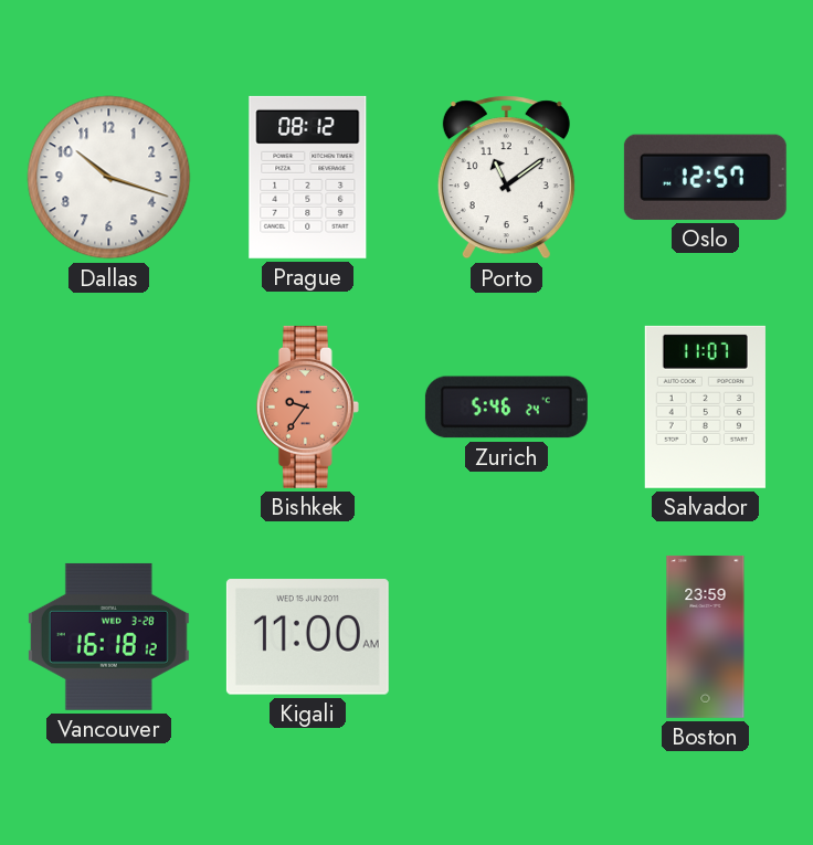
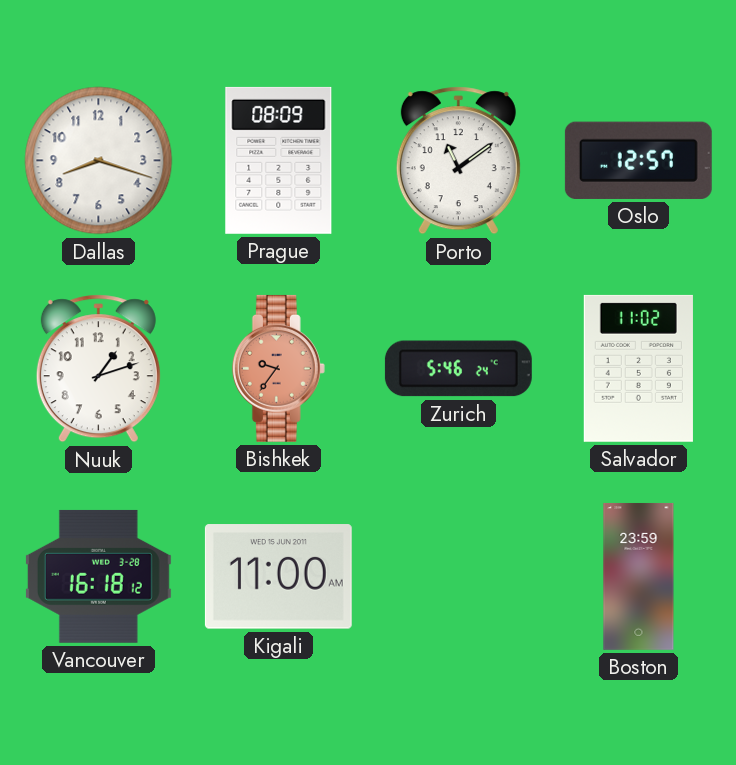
Dallas: 10:18 -> 8:18
Prague: 08:12 -> 08:09
Nuuk: none -> 1:12
Salvador: 11:07 -> 11:02
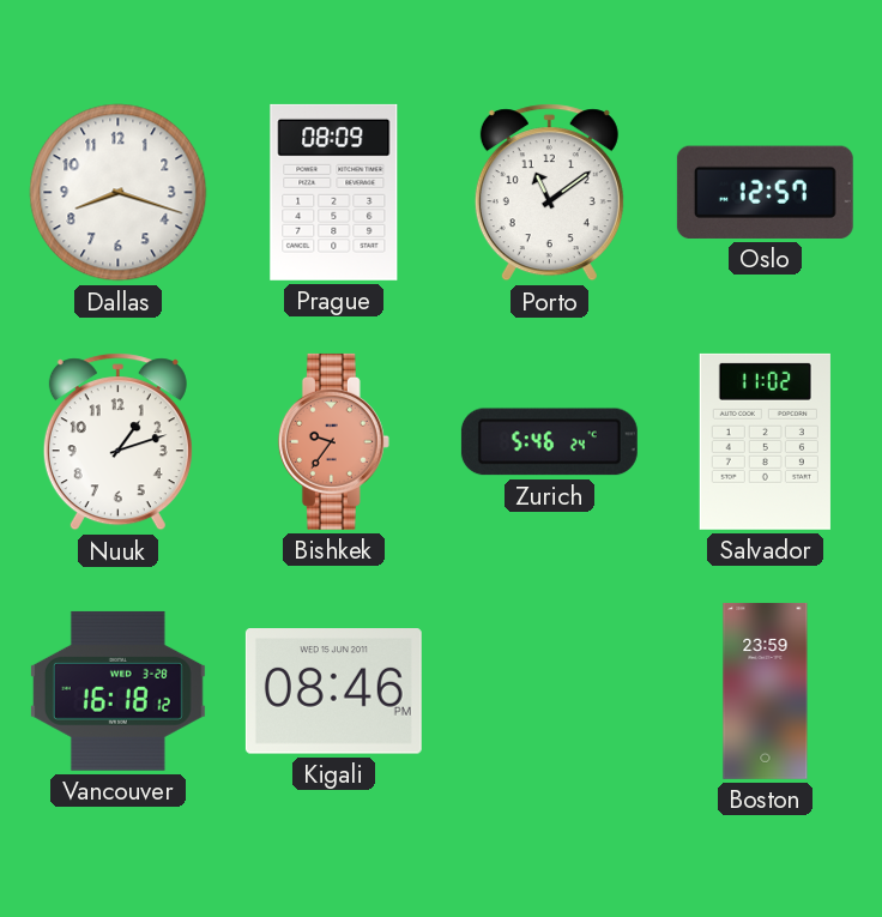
Kigali: 11:00 -> 08:46
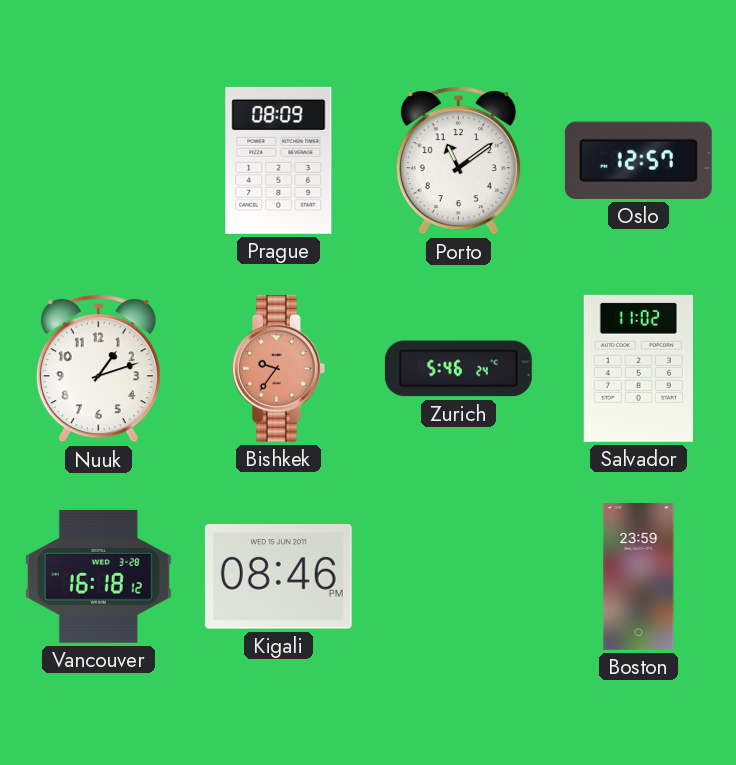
Dallas: 8:18 -> none
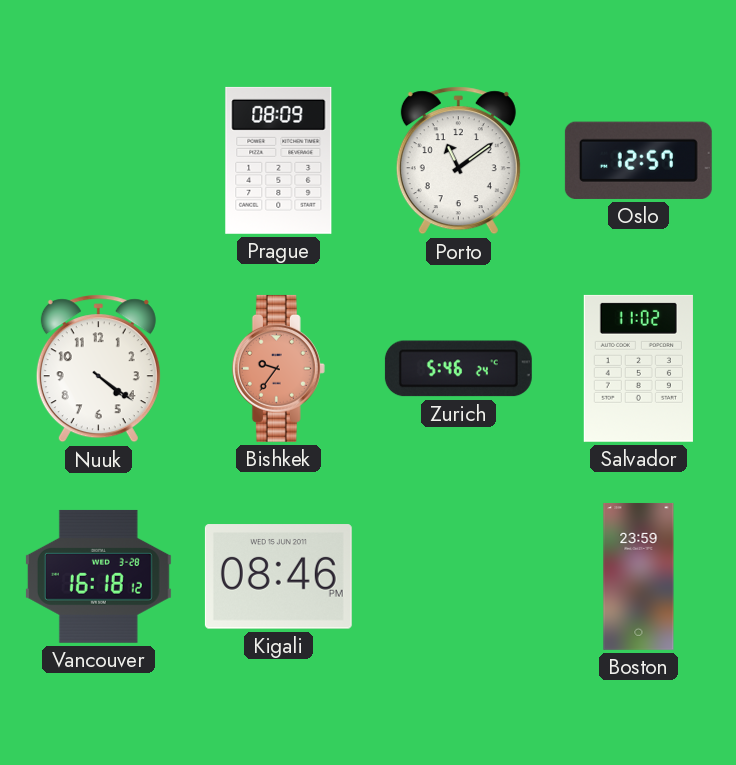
Nuuk: 1:12 -> 4:21
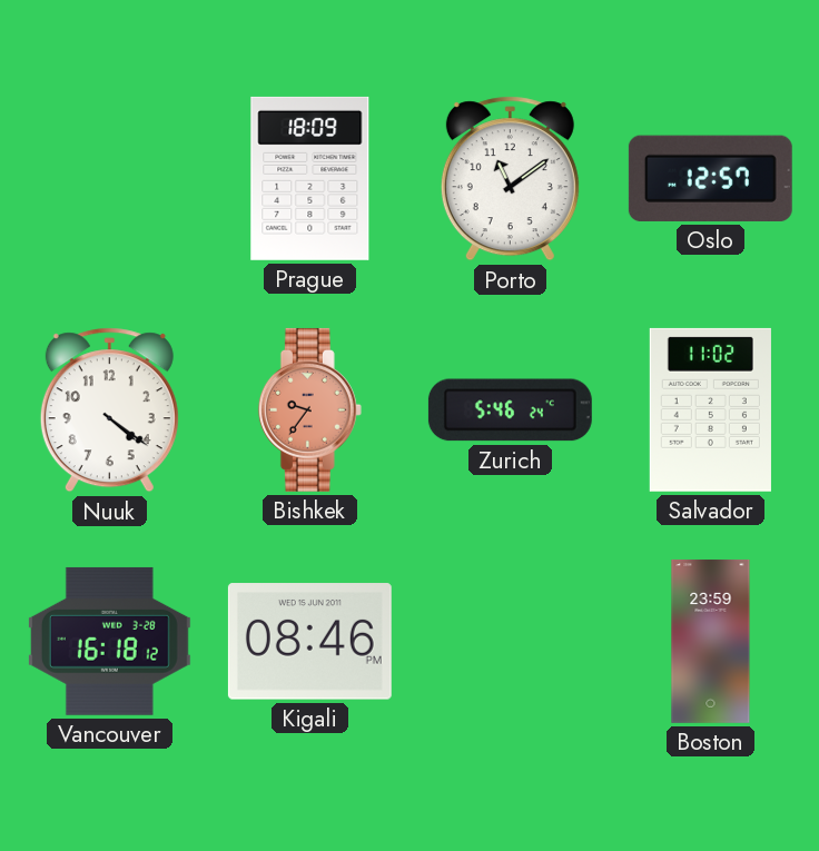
Prague: 08:09 -> 18:09
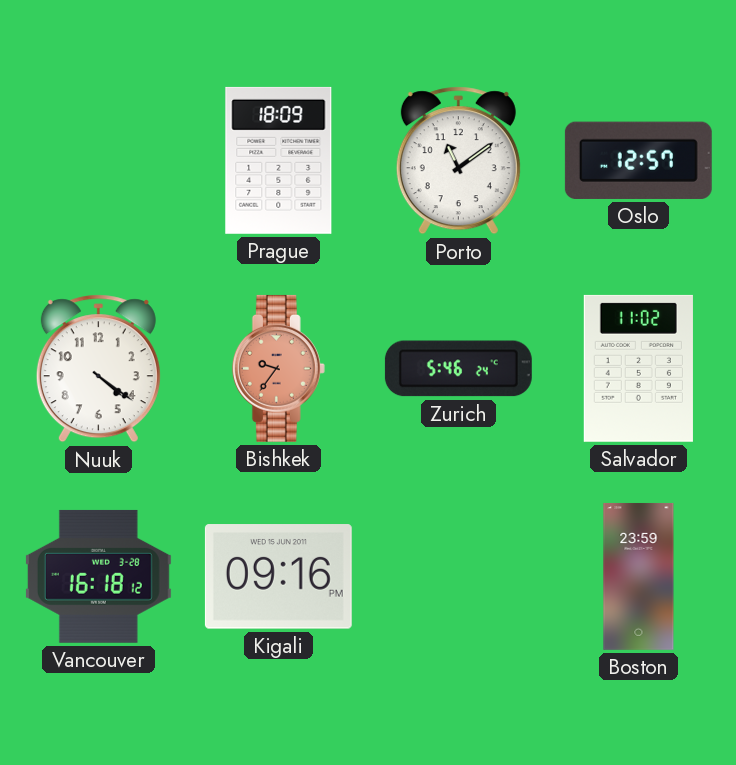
Kigali: 08:46 -> 09:16
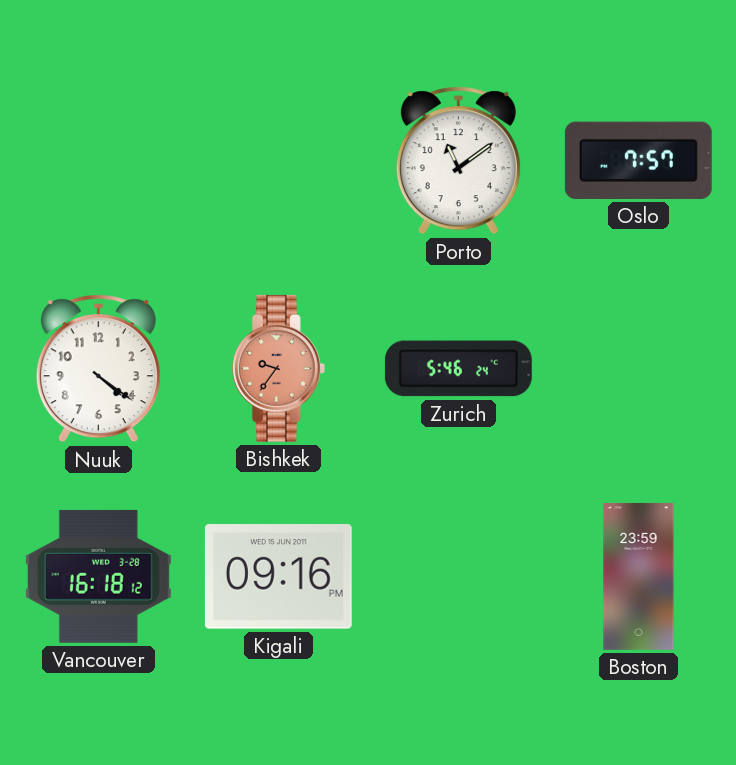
Prague: 18:09 -> none
Oslo: 12:57 -> 7:57
Salvador: 11:02 -> none
